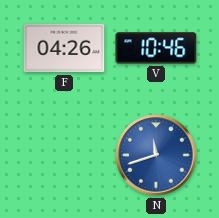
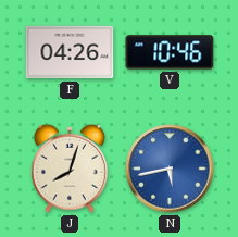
J: none -> 8:03
N: 11:42 -> 5:43
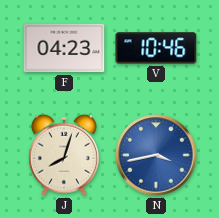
F: 04:26 -> 04:23
N: 5:43 -> 3:43
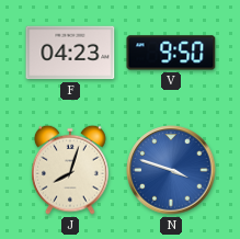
V: 10:46 -> 9:50
N: 3:43 -> 3:48
